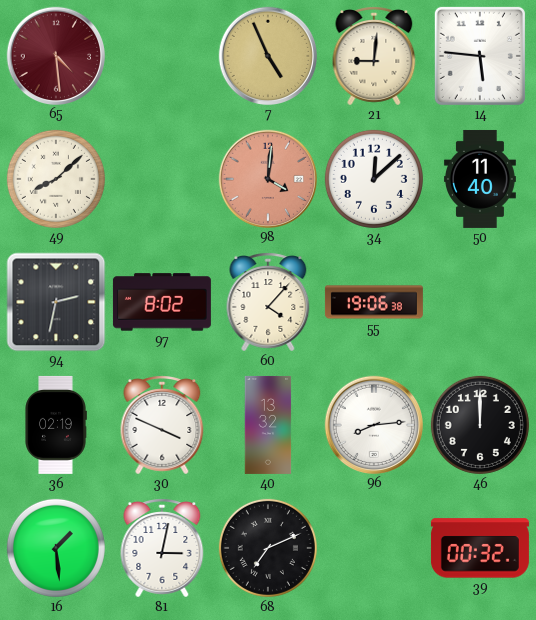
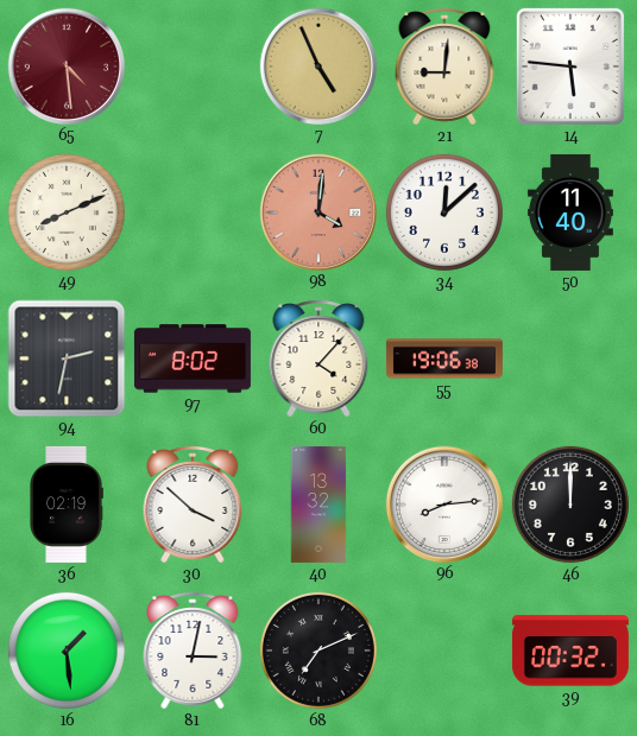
49: 8:08 -> 8:11
30: 3:49 -> 3:52
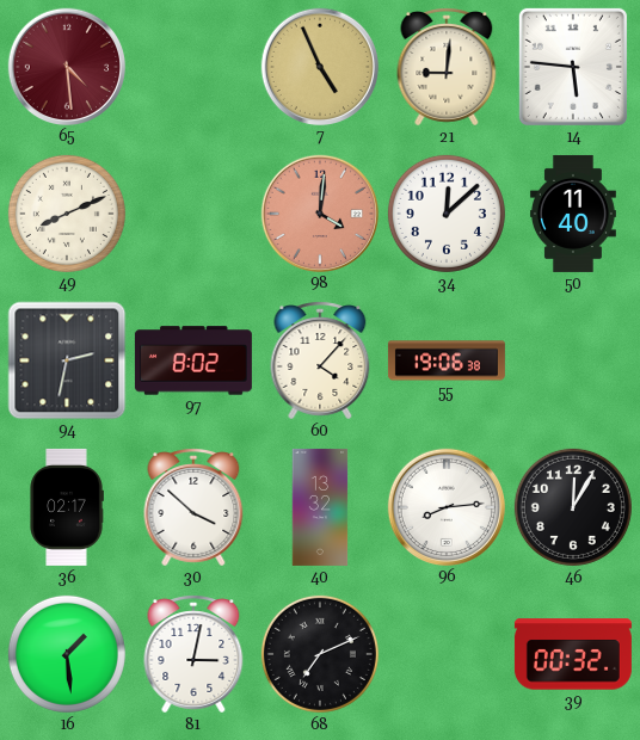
36: 02:19 -> 02:17
46: 12:00 -> 12:05
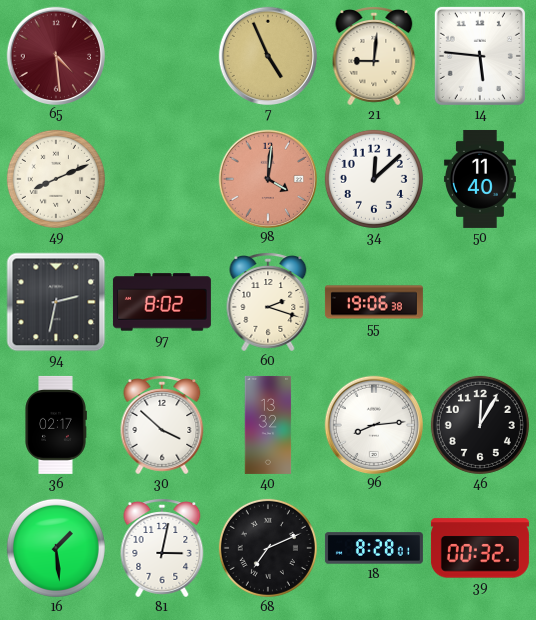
60: 4:07 -> 2:18
18: none -> 8:28
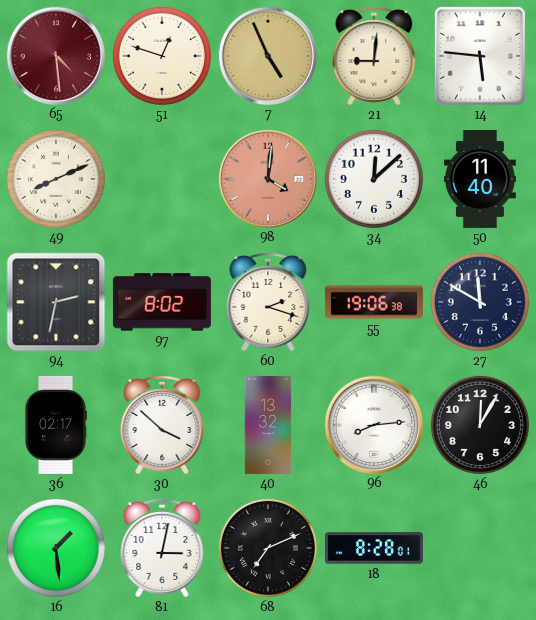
51: none -> 12:48
27: none -> 11:50
39: 00:32 -> none
